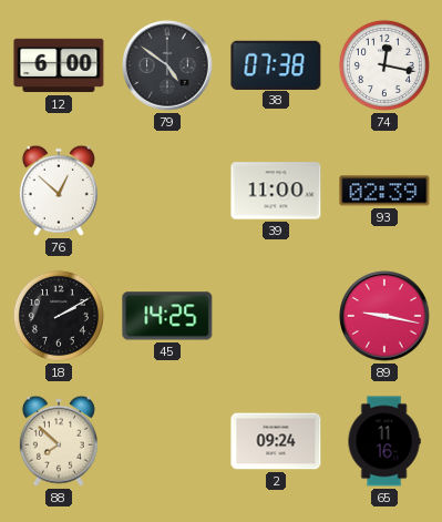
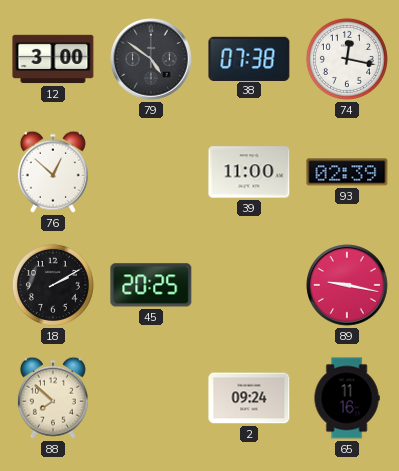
12: 6:00 -> 3:00
45: 14:25 -> 20:25
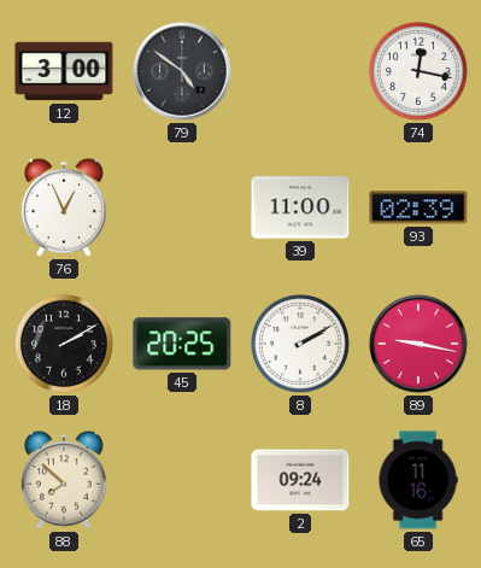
38: 07:38 -> none
76: 12:52 -> 12:56
8: none -> 2:10
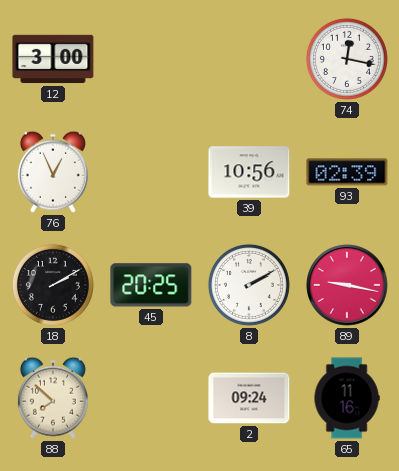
79: 4:51 -> none
39: 11:00 -> 10:56
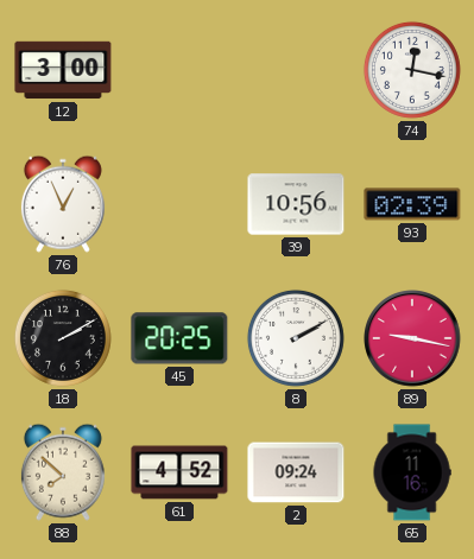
61: none -> 4:52
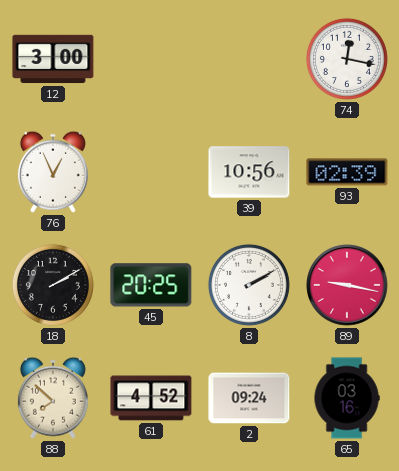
65: 11:16 -> 03:16
